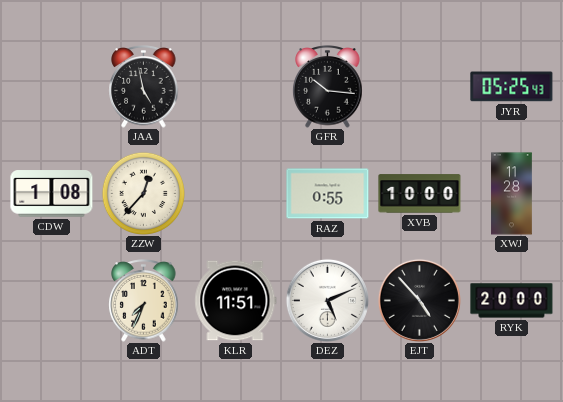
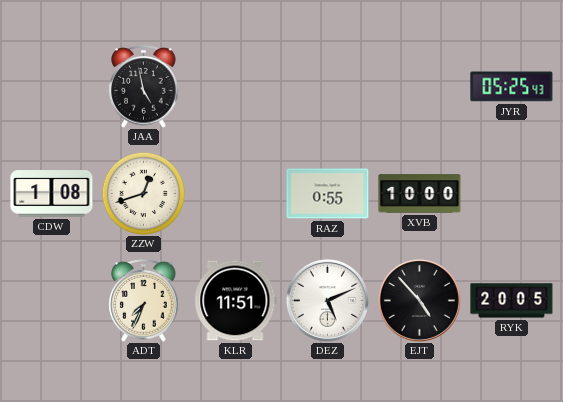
GFR: 10:16 -> none
ZZW: 12:37 -> 12:42
XWJ: 11:28 -> none
RYK: 20:00 -> 20:05
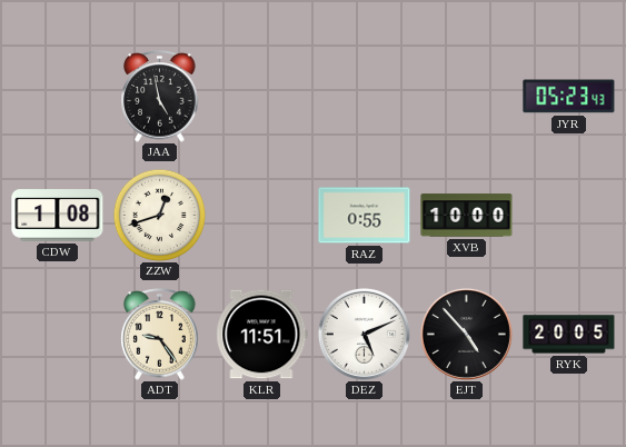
JYR: 05:25 -> 05:23
ADT: 7:34 -> 9:24
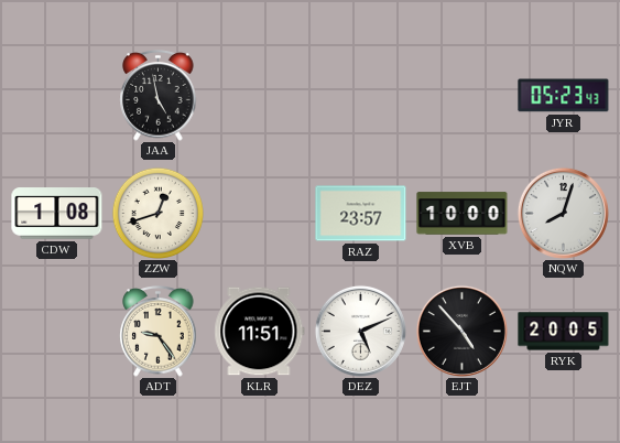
RAZ: 0:55 -> 23:57
NQW: none -> 8:03
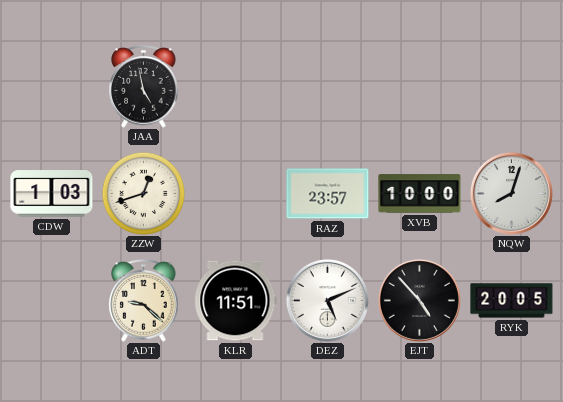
JYR: 05:23 -> none
CDW: 1:08 -> 1:03
ADT: 9:24 -> 9:22
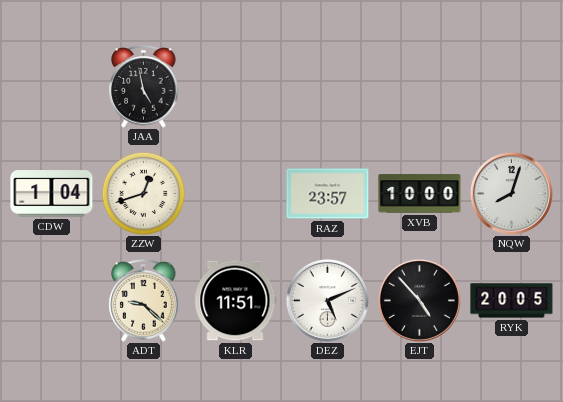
CDW: 1:03 -> 1:04
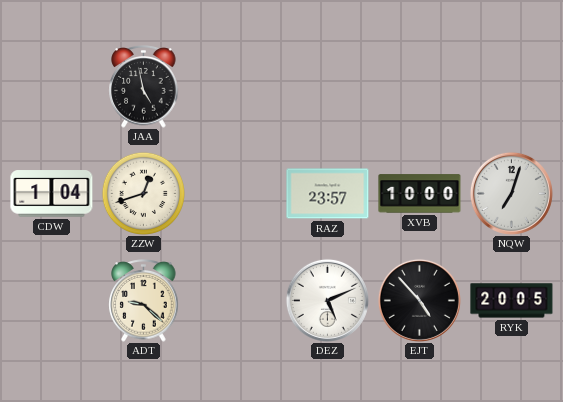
NQW: 8:03 -> 7:03
KLR: 11:51 -> none
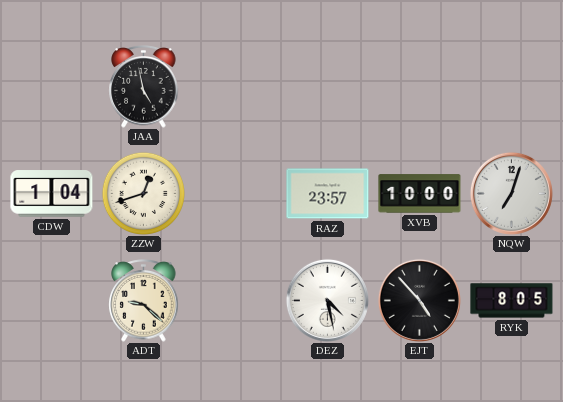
DEZ: 5:11 -> 4:28
RYK: 20:05 -> 8:05
